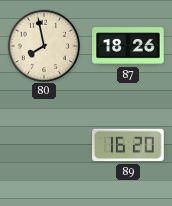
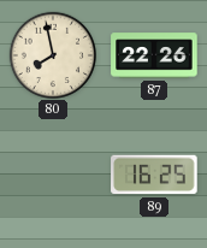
87: 18:26 -> 22:26
89: 16:20 -> 16:25
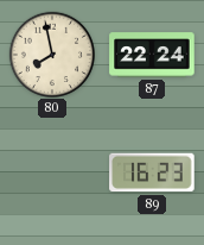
87: 22:26 -> 22:24
89: 16:25 -> 16:23
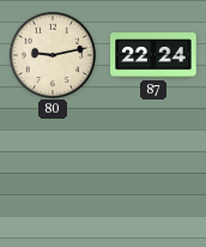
80: 7:58 -> 9:13
89: 16:23 -> none
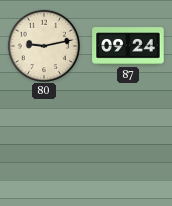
87: 22:24 -> 09:24
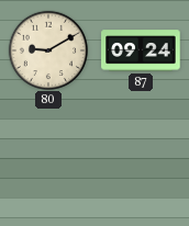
80: 9:13 -> 9:10
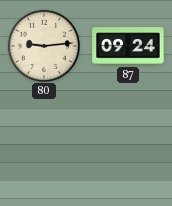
80: 9:10 -> 9:14
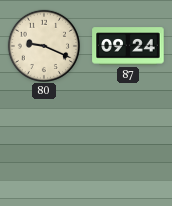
80: 9:14 -> 9:19
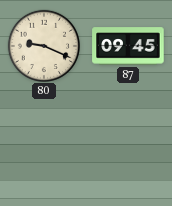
87: 09:24 -> 09:45
